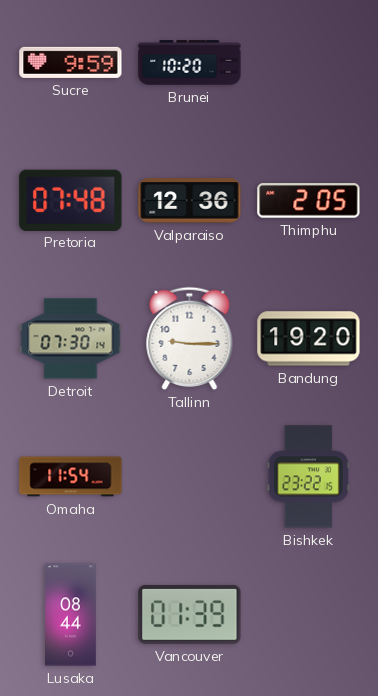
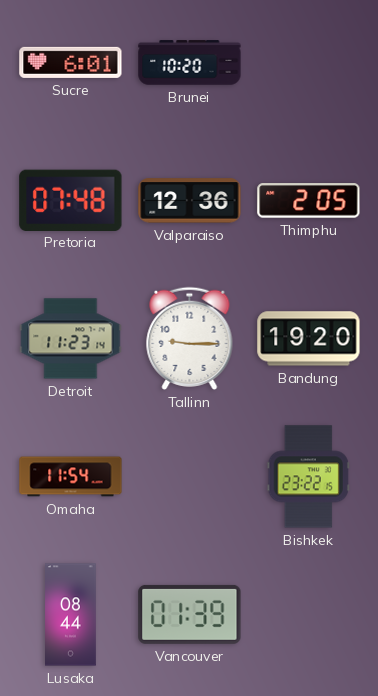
Sucre: 9:59 -> 6:01
Detroit: 07:30 -> 11:23
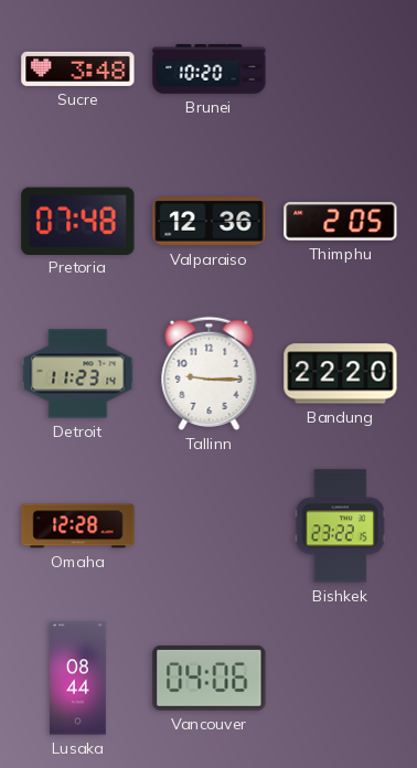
Sucre: 6:01 -> 3:48
Bandung: 19:20 -> 22:20
Omaha: 11:54 -> 12:28
Vancouver: 01:39 -> 04:06
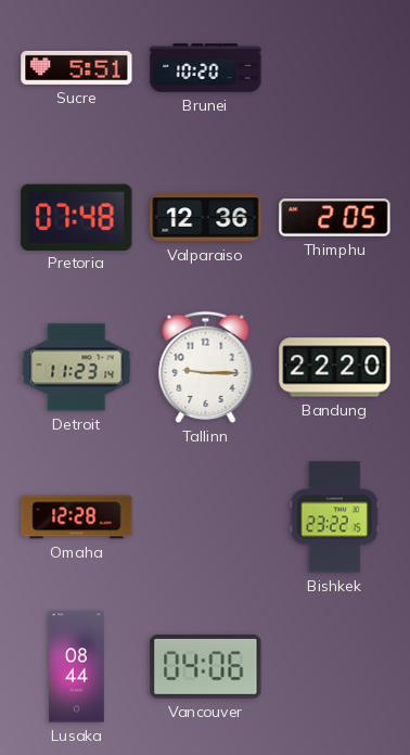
Sucre: 3:48 -> 5:51
